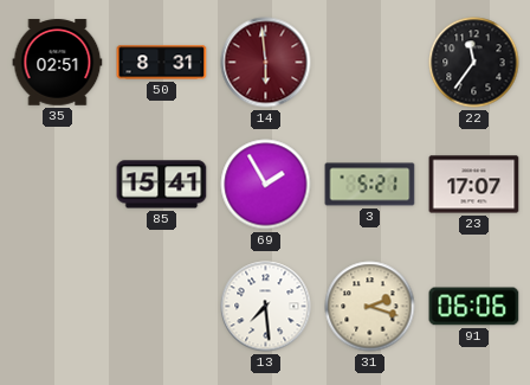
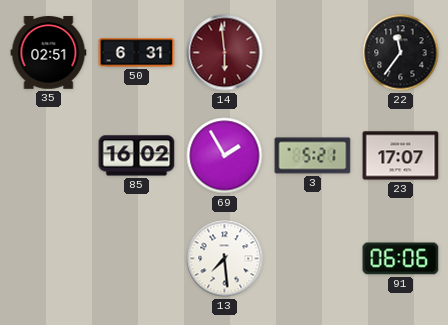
50: 8:31 -> 6:31
85: 15:41 -> 16:02
31: 2:18 -> none
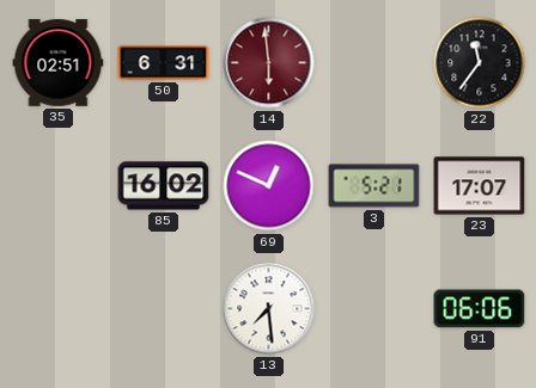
69: 1:55 -> 12:49
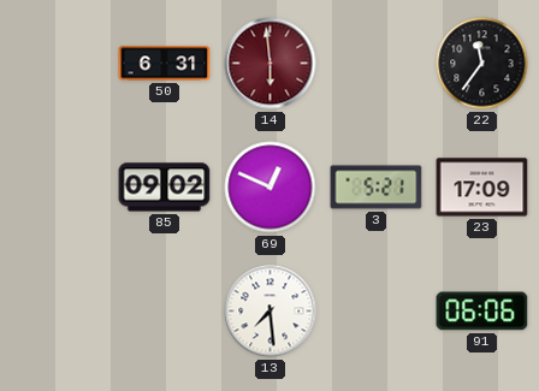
35: 02:51 -> none
85: 16:02 -> 09:02
23: 17:07 -> 17:09
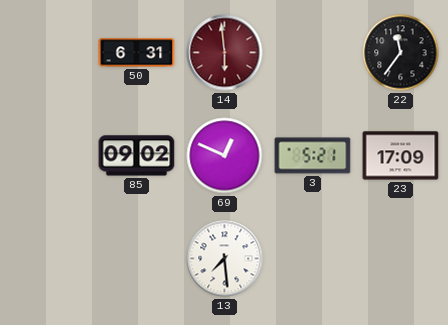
91: 06:06 -> none
